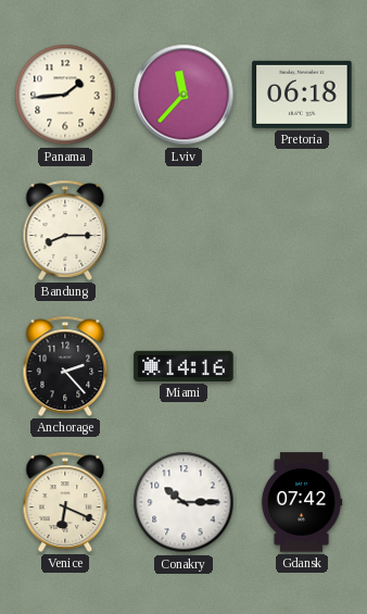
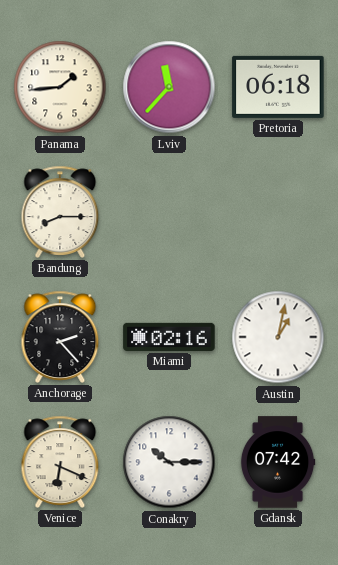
Miami: 14:16 -> 02:16
Austin: none -> 1:02
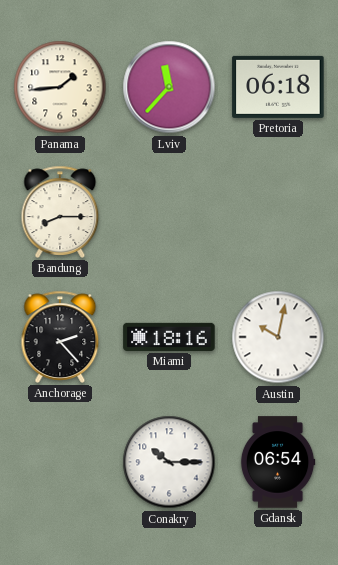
Miami: 02:16 -> 18:16
Austin: 1:02 -> 10:02
Venice: 6:19 -> none
Gdansk: 07:42 -> 06:54
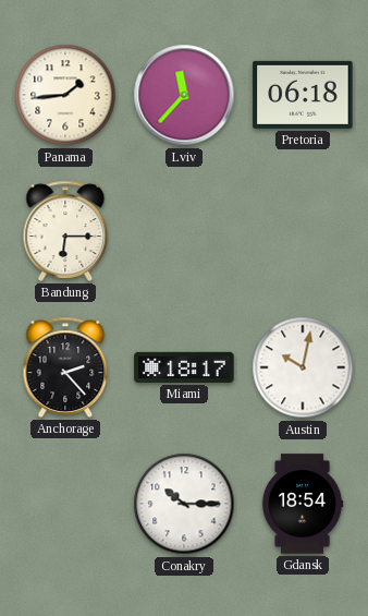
Bandung: 8:15 -> 6:15
Miami: 18:16 -> 18:17
Gdansk: 06:54 -> 18:54
